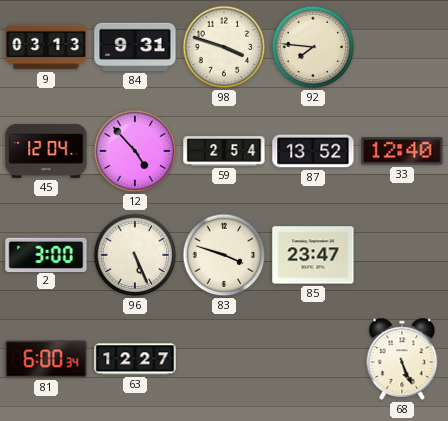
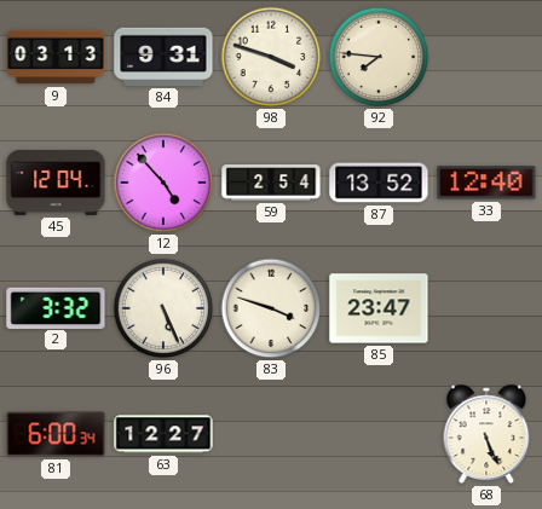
2: 3:00 -> 3:32
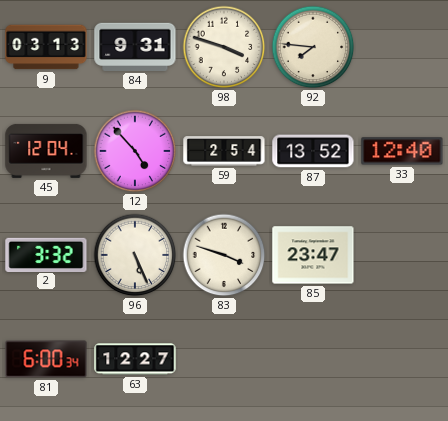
68: 5:26 -> none
